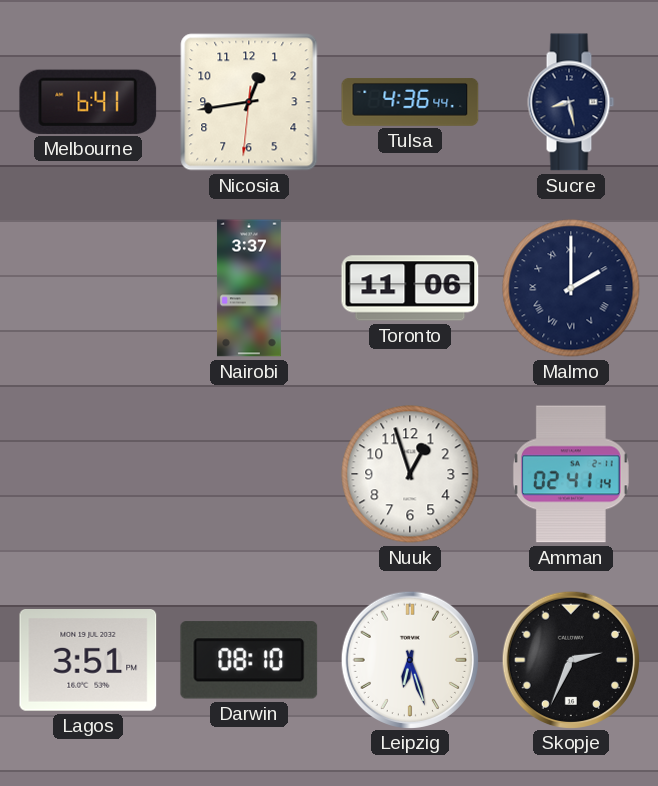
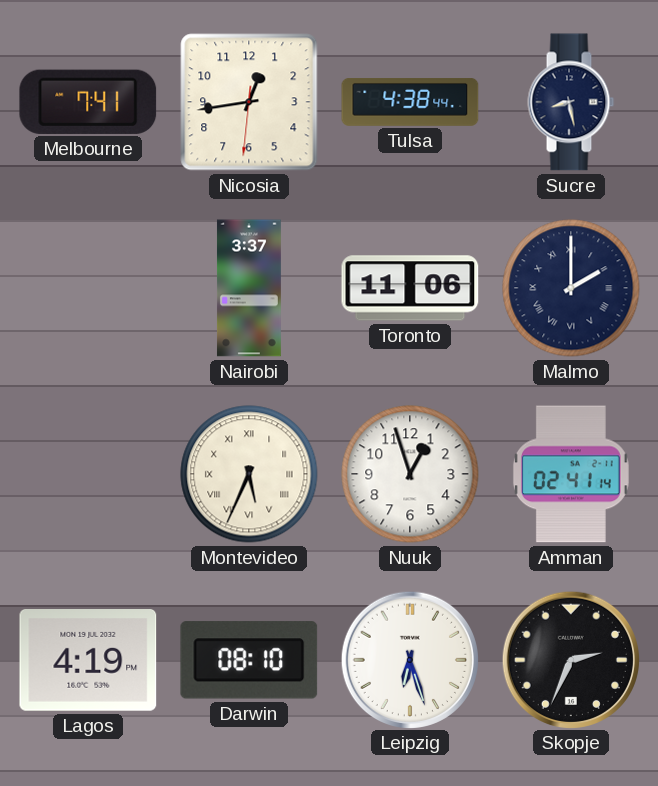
Melbourne: 6:41 -> 7:41
Tulsa: 4:36 -> 4:38
Montevideo: none -> 5:34
Lagos: 3:51 -> 4:19
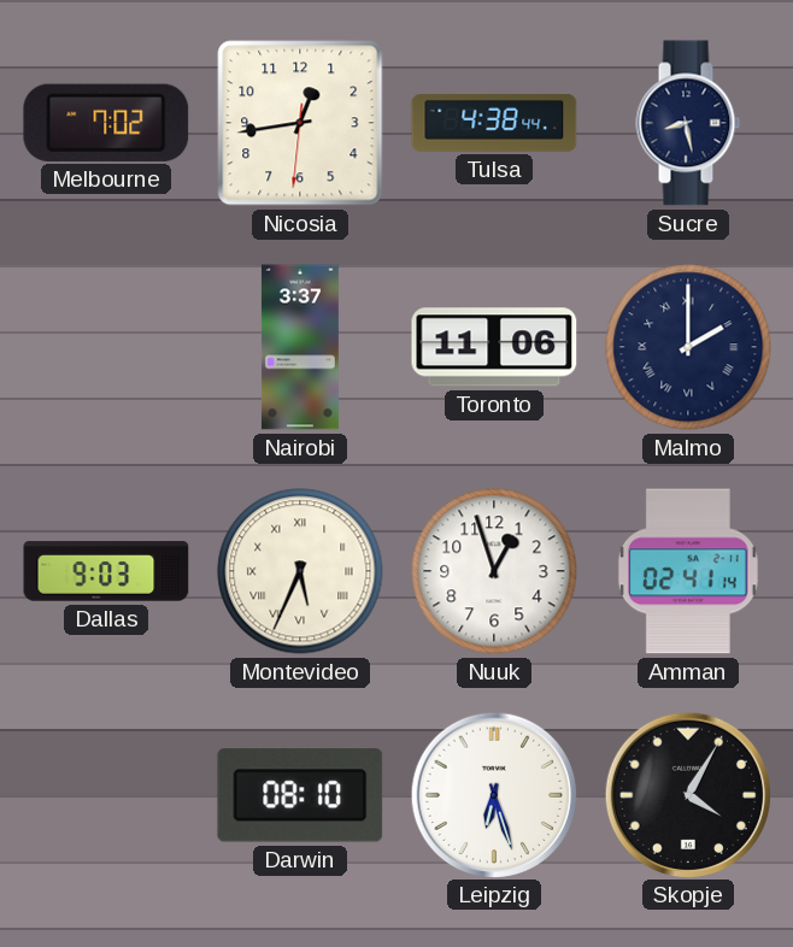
Melbourne: 7:41 -> 7:02
Dallas: none -> 9:03
Lagos: 4:19 -> none
Skopje: 2:34 -> 4:05
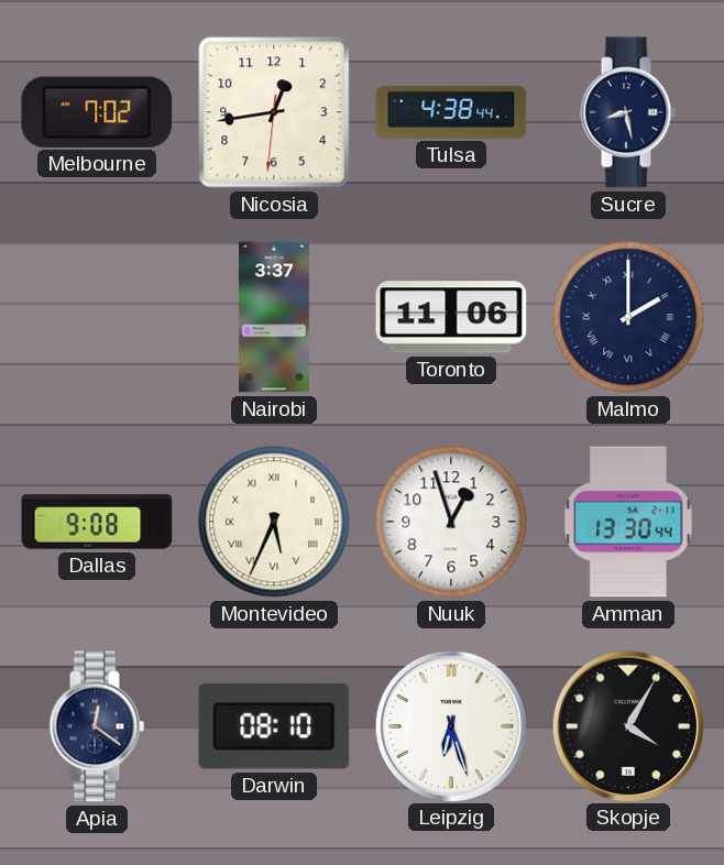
Dallas: 9:03 -> 9:08
Amman: 02:41 -> 13:30
Apia: none -> 12:21
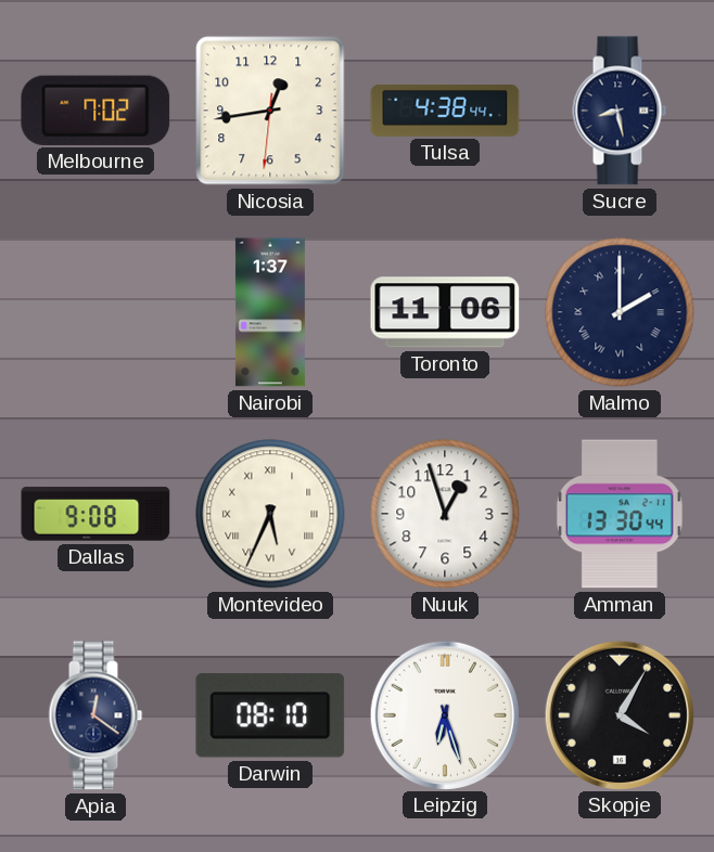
Nairobi: 3:37 -> 1:37
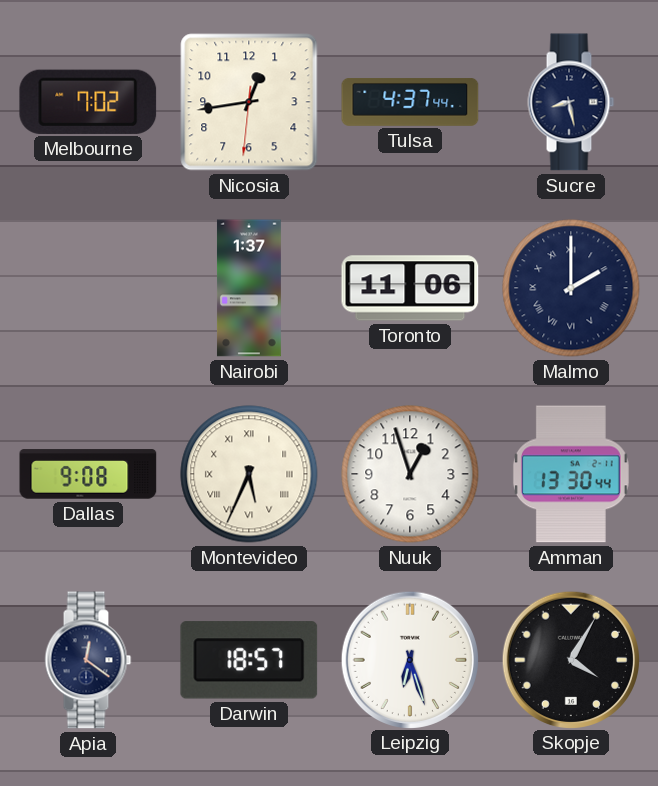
Tulsa: 4:38 -> 4:37
Darwin: 08:10 -> 18:57
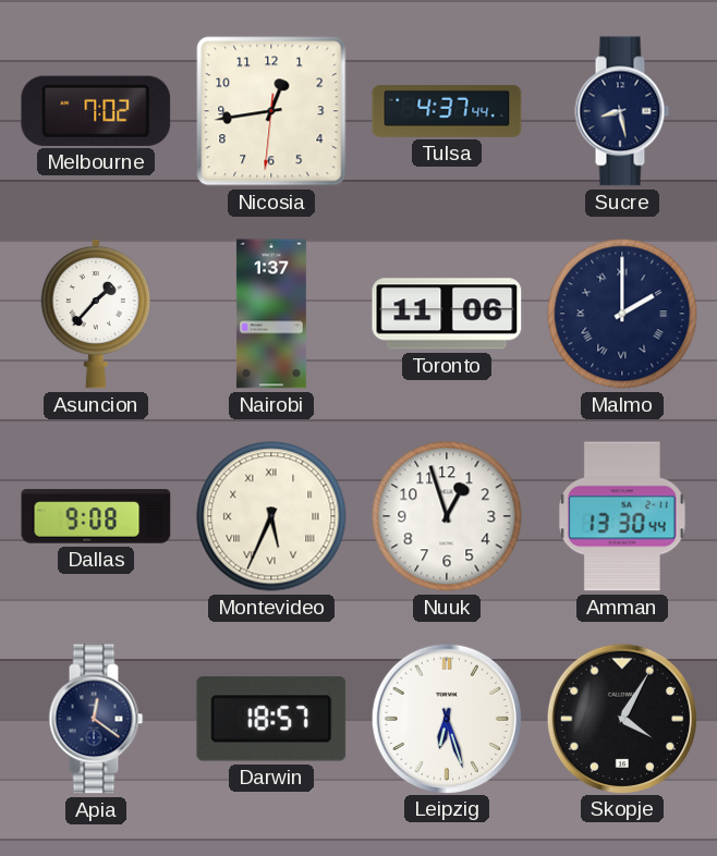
Asuncion: none -> 1:37
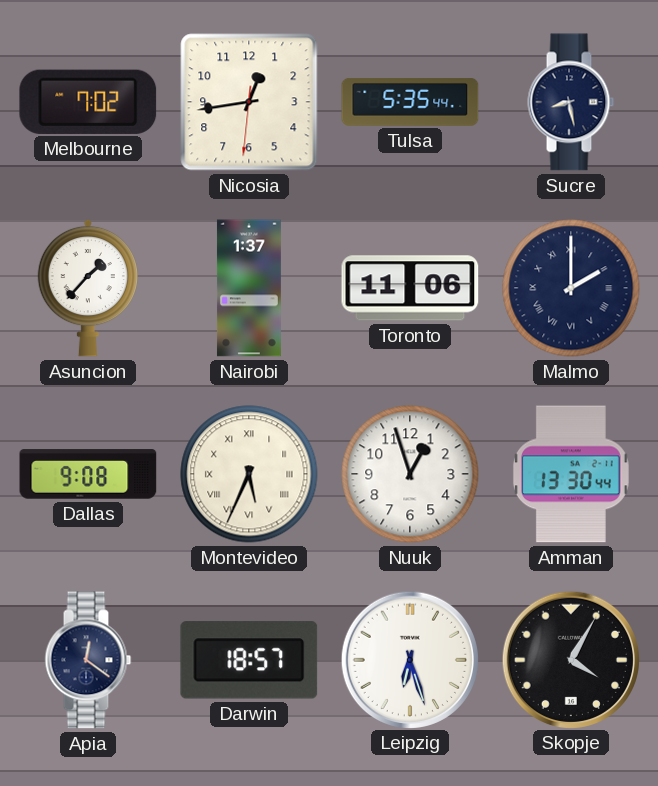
Tulsa: 4:37 -> 5:35
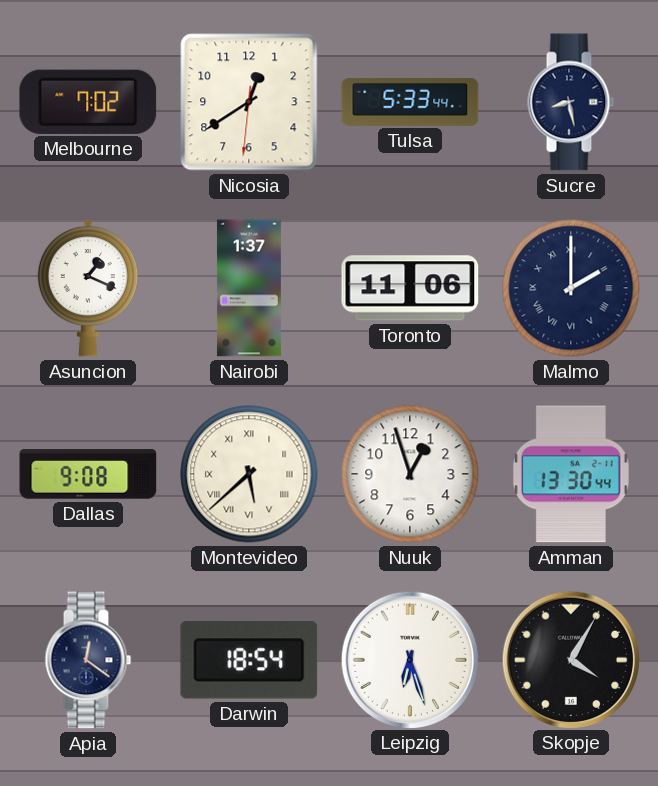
Nicosia: 12:43 -> 12:39
Tulsa: 5:35 -> 5:33
Asuncion: 1:37 -> 1:19
Montevideo: 5:34 -> 5:38
Darwin: 18:57 -> 18:54
